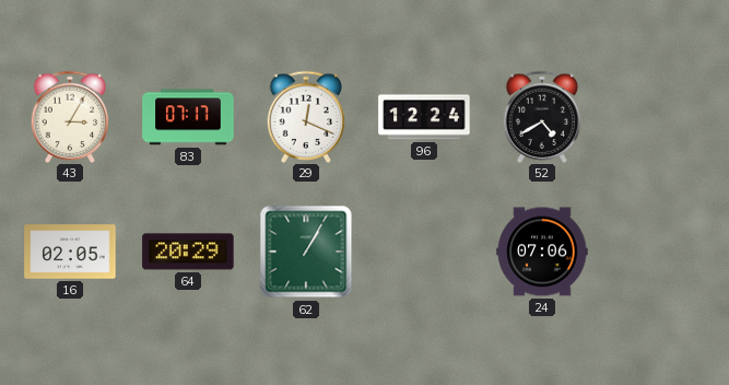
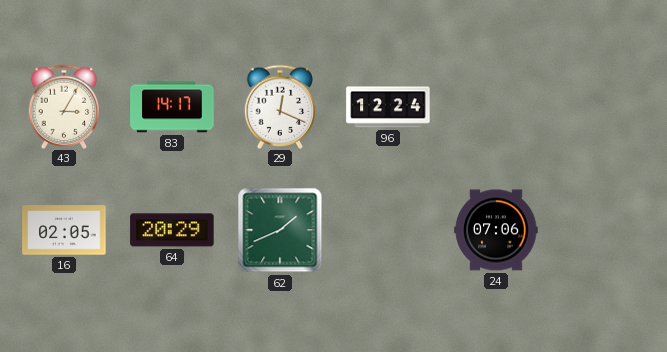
83: 07:17 -> 14:17
52: 4:40 -> none
62: 1:05 -> 1:41
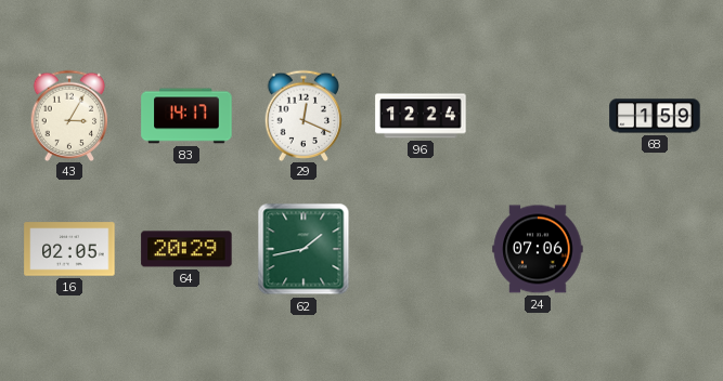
68: none -> 1:59
62: 1:41 -> 1:43
